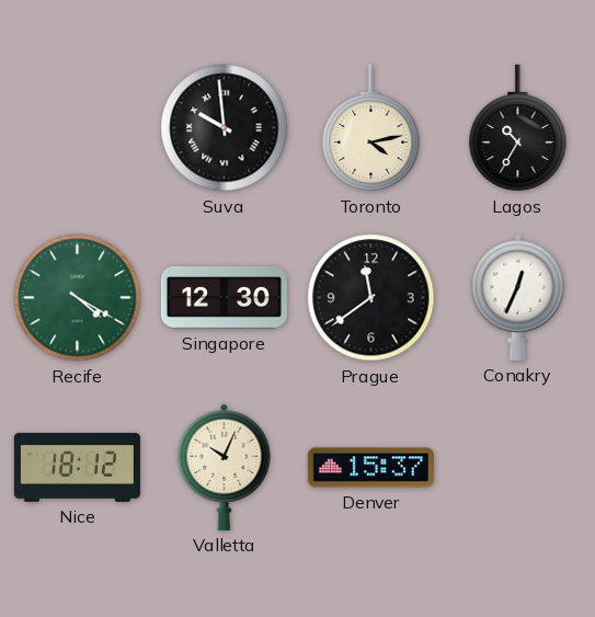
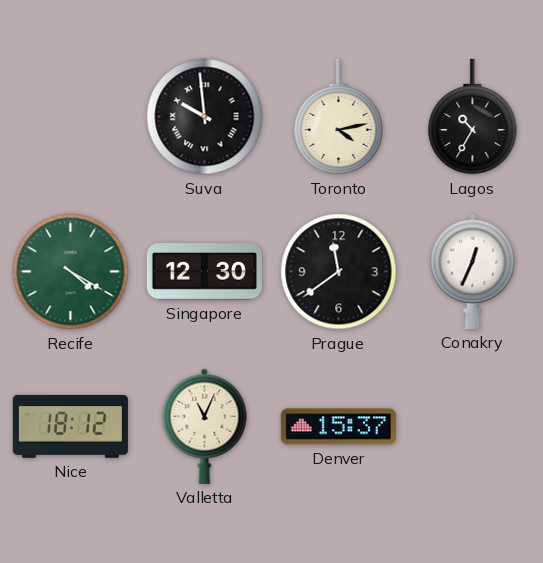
Valletta: 10:04 -> 11:04
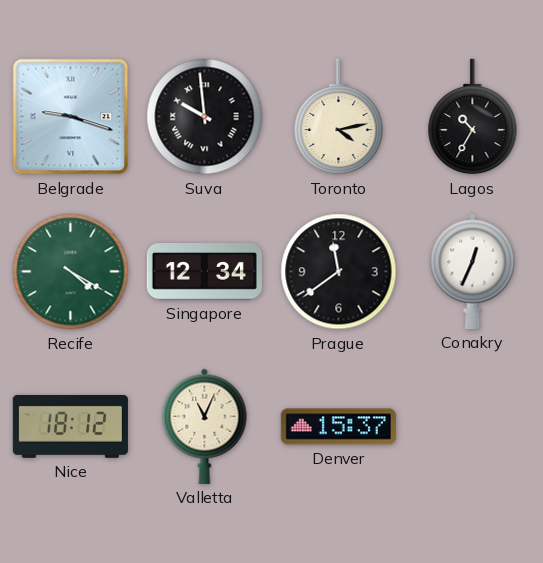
Belgrade: none -> 9:18
Singapore: 12:30 -> 12:34
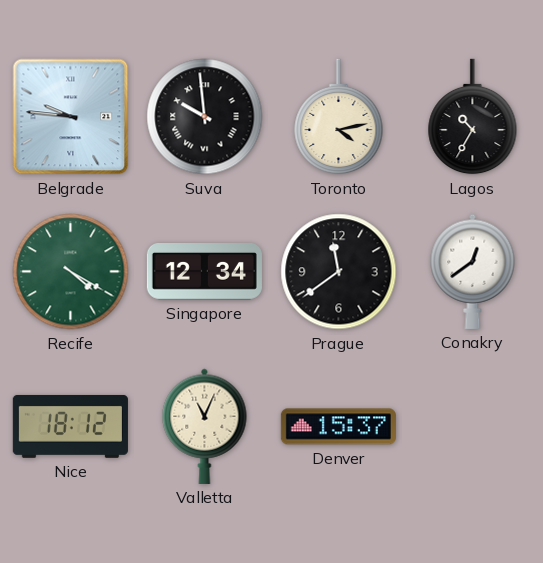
Belgrade: 9:18 -> 9:46
Conakry: 12:34 -> 12:39
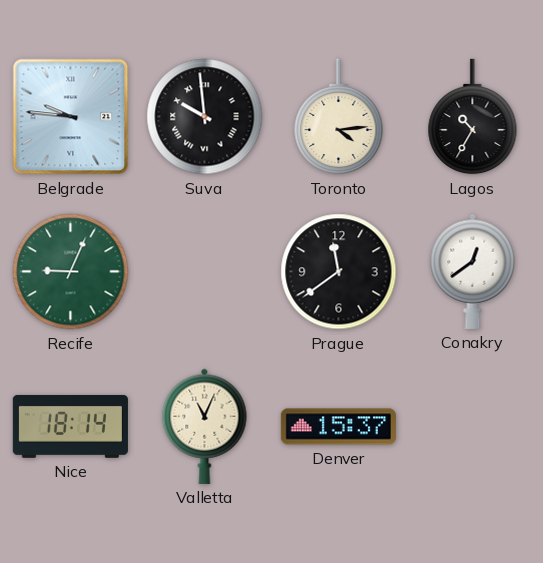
Toronto: 4:13 -> 4:14
Recife: 4:20 -> 9:04
Singapore: 12:34 -> none
Nice: 18:12 -> 18:14
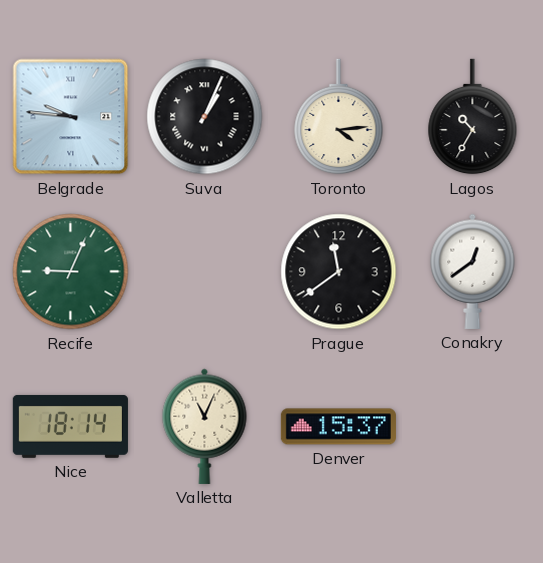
Suva: 9:59 -> 1:04
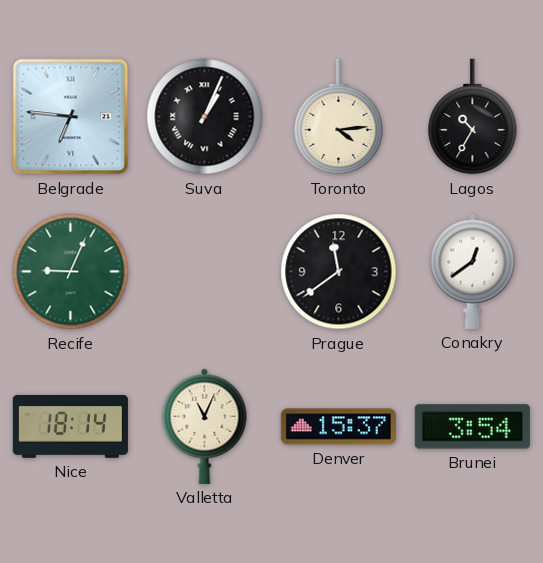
Belgrade: 9:46 -> 6:46
Brunei: none -> 3:54
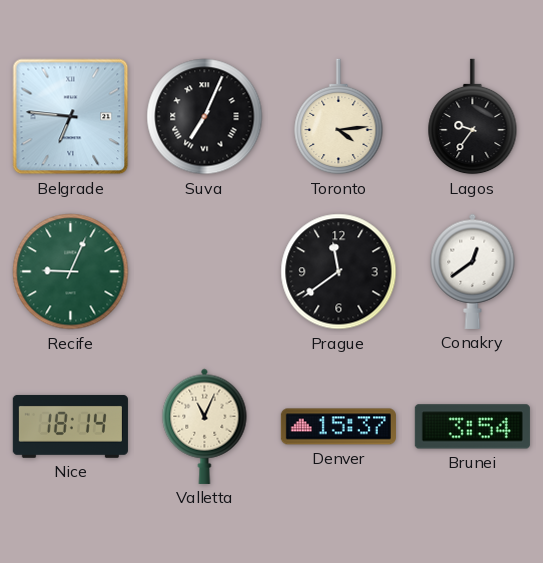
Suva: 1:04 -> 7:04
Lagos: 10:35 -> 9:36
